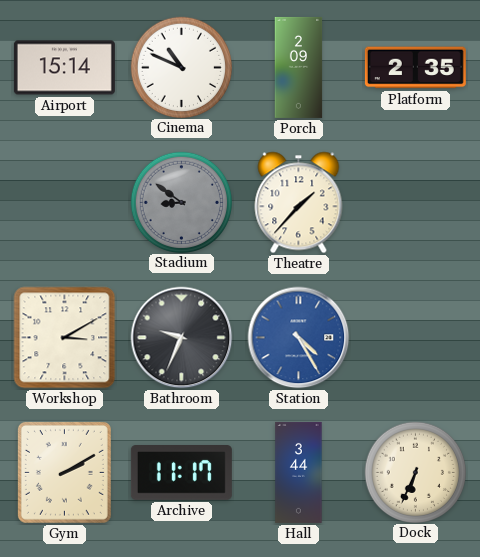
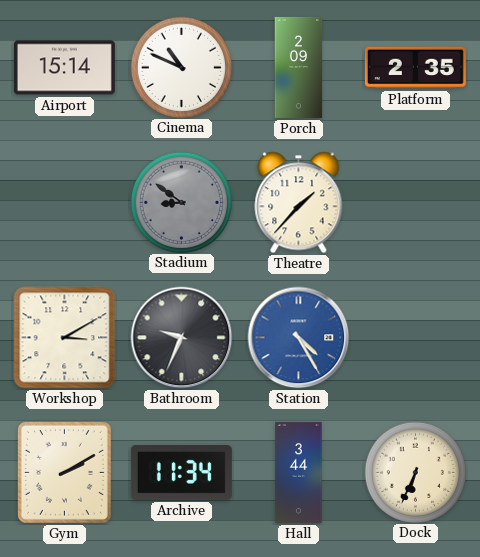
Archive: 11:17 -> 11:34
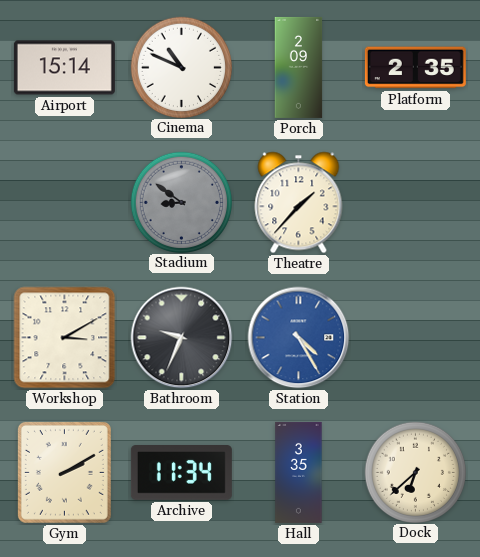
Hall: 3:44 -> 3:35
Dock: 6:34 -> 6:38
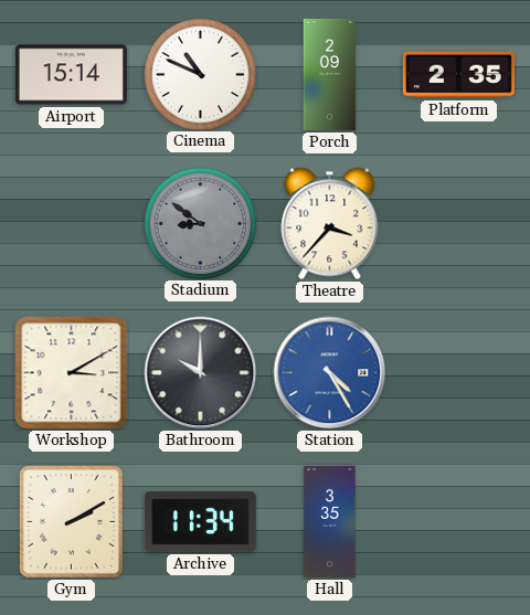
Theatre: 1:37 -> 3:37
Bathroom: 9:34 -> 10:00
Dock: 6:38 -> none
